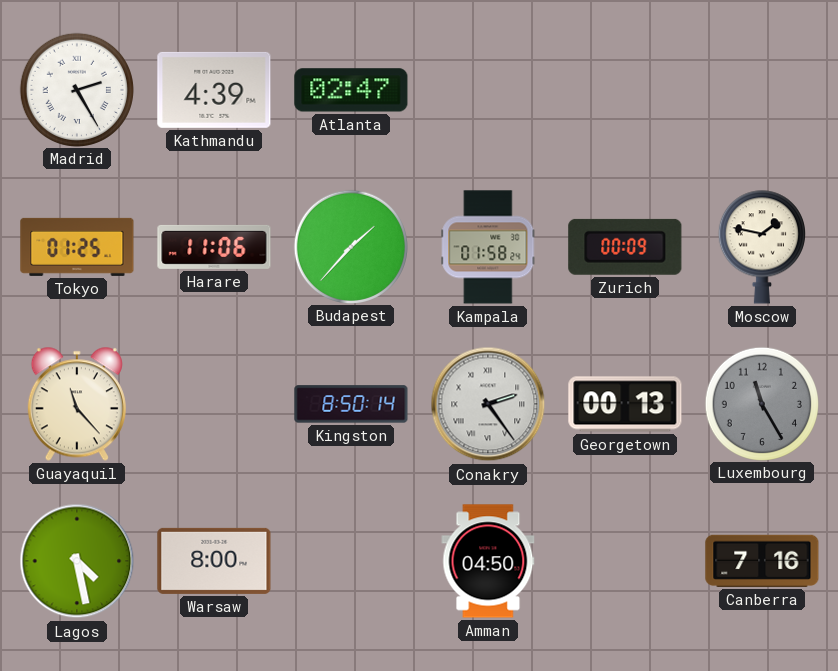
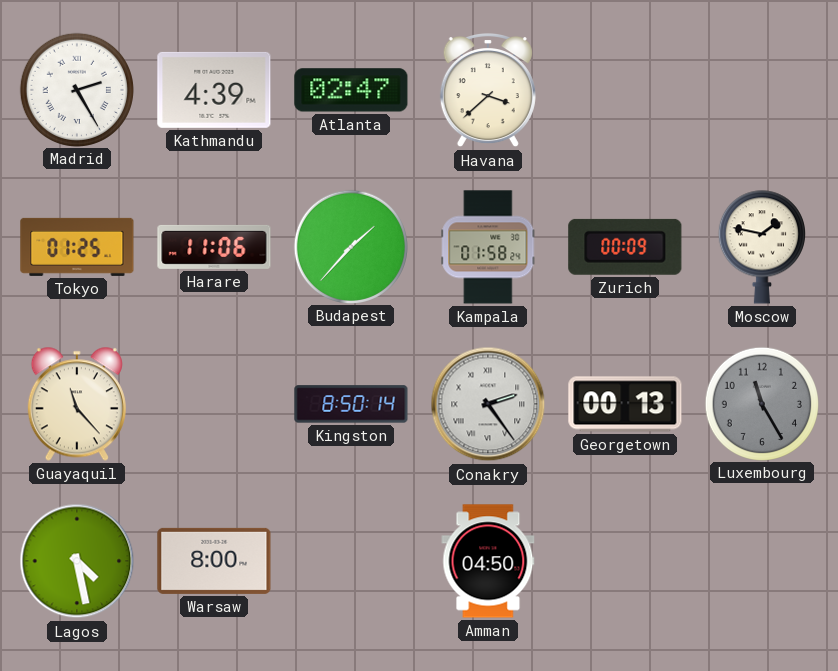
Havana: none -> 3:38
Canberra: 7:16 -> none
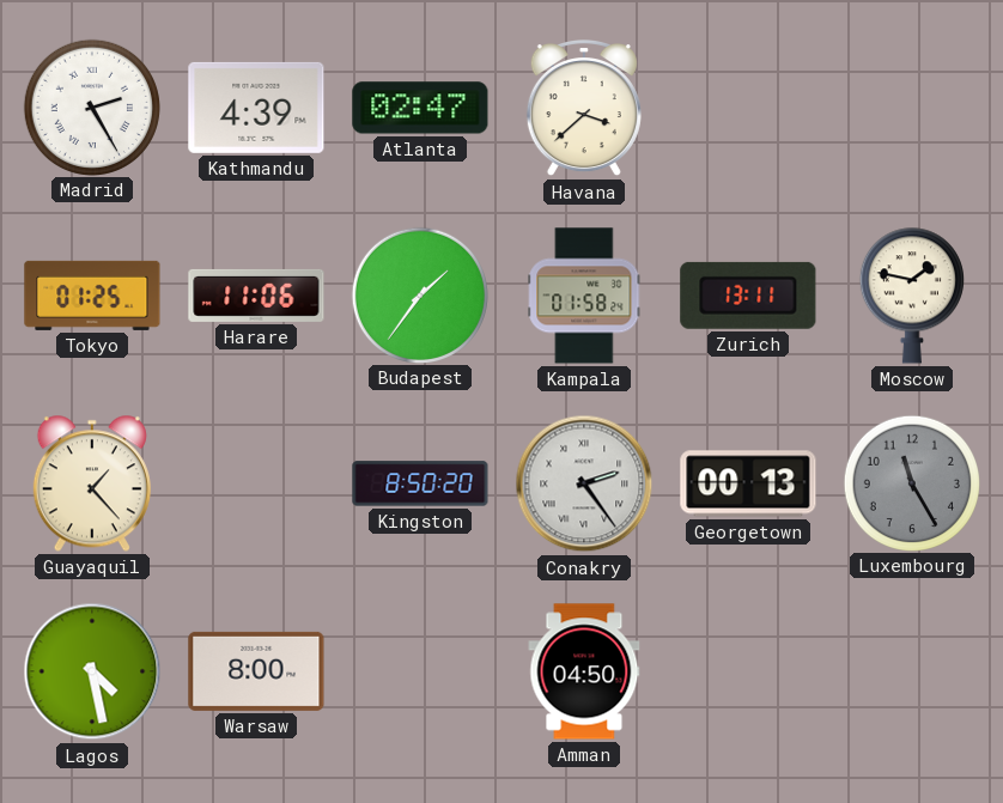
Budapest: 1:37 -> 1:36
Zurich: 00:09 -> 13:11
Guayaquil: 11:23 -> 1:23
Kingston: 8:50:14 -> 8:50:20
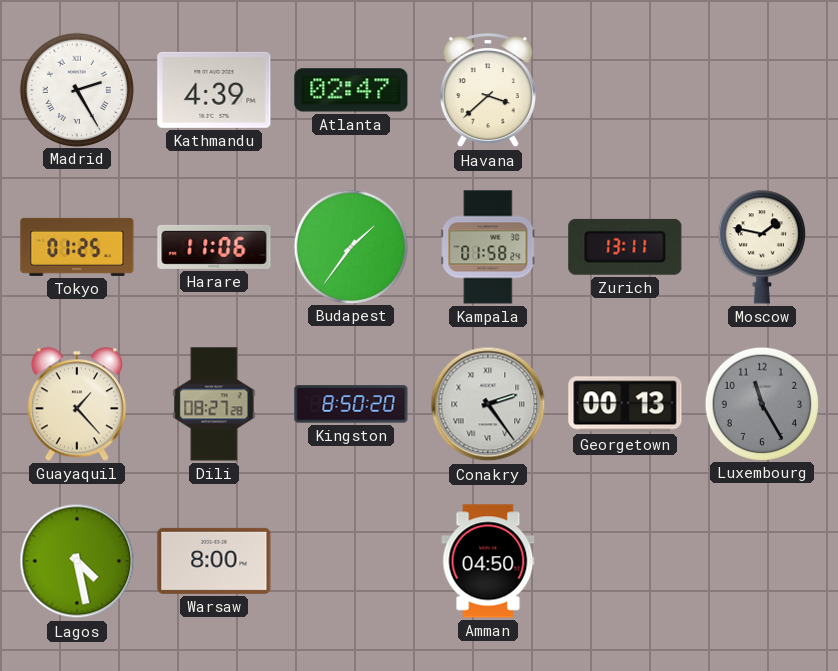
Dili: none -> 08:27
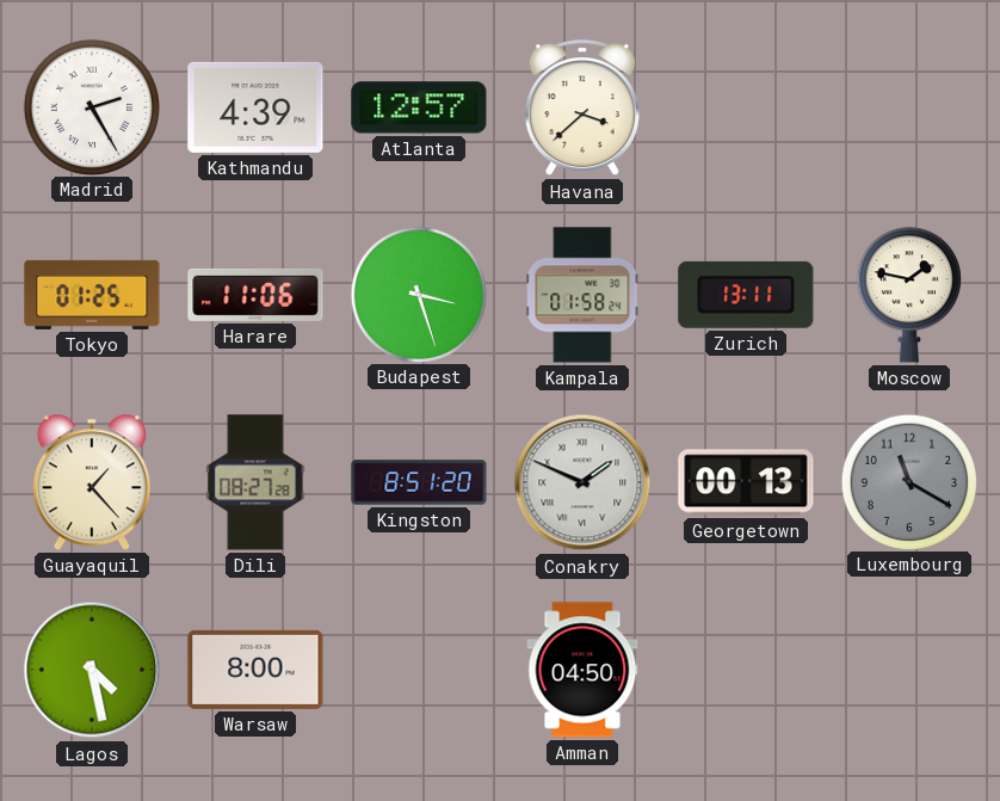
Atlanta: 02:47 -> 12:57
Budapest: 1:36 -> 3:27
Kingston: 8:50 -> 8:51
Conakry: 2:24 -> 1:49
Luxembourg: 11:25 -> 11:20
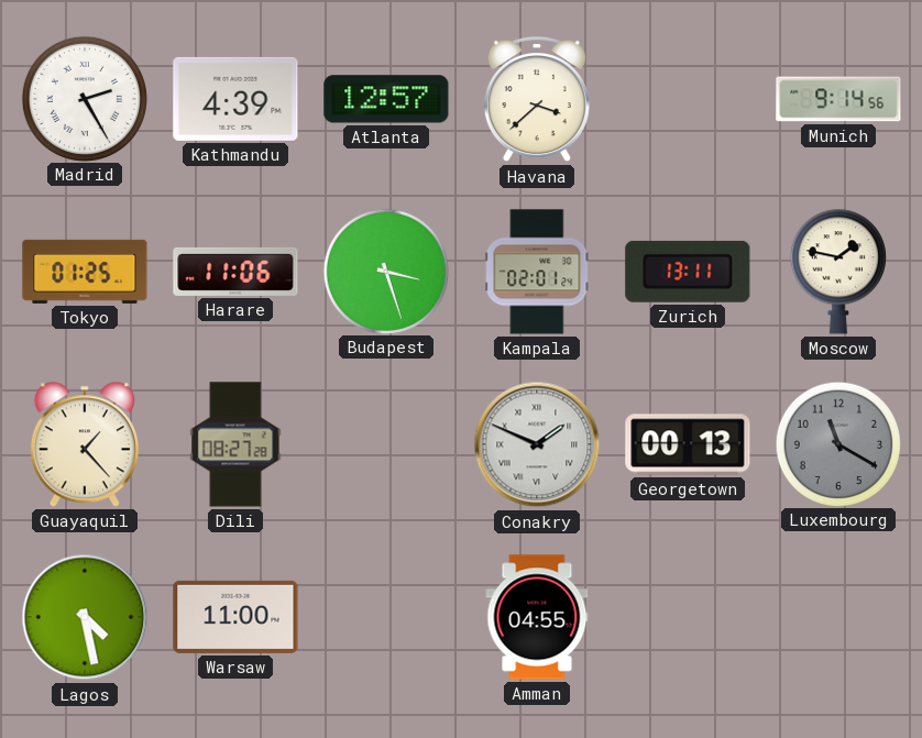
Munich: none -> 9:14
Kampala: 01:58 -> 02:01
Kingston: 8:51 -> none
Warsaw: 8:00 -> 11:00
Amman: 04:50 -> 04:55
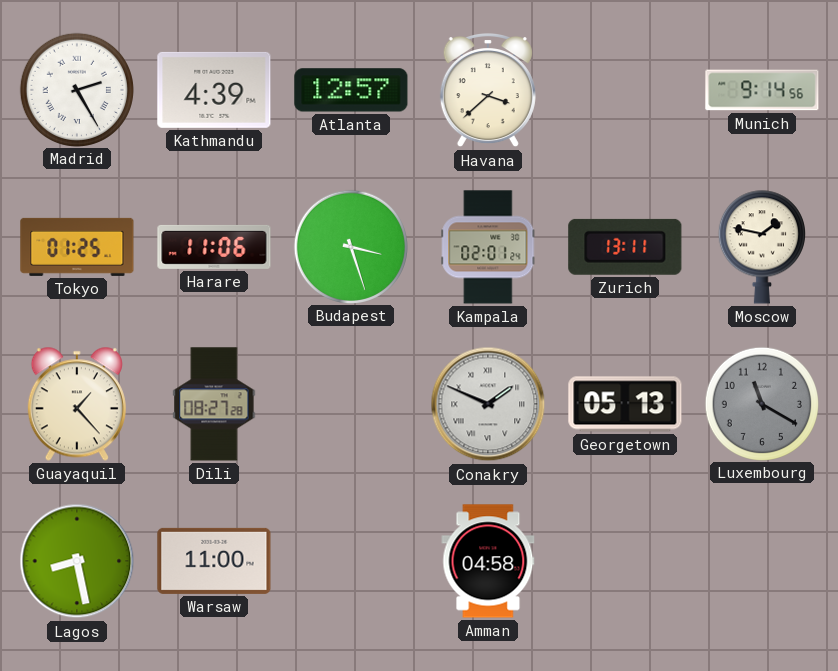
Georgetown: 00:13 -> 05:13
Lagos: 4:28 -> 8:28
Amman: 04:55 -> 04:58
